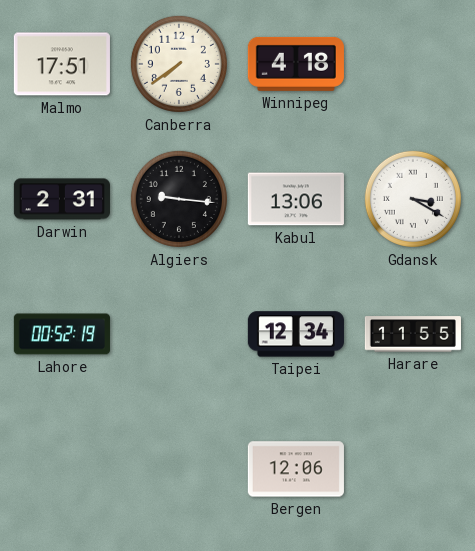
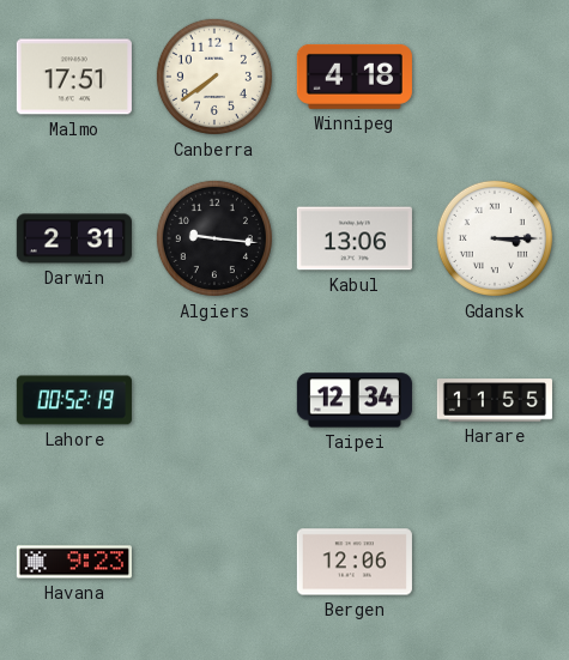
Gdansk: 3:20 -> 3:15
Havana: none -> 9:23
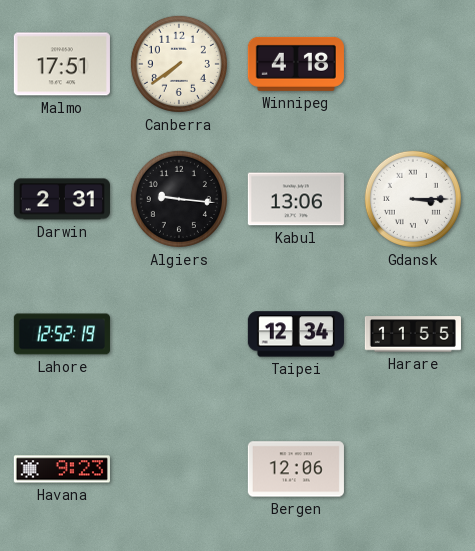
Lahore: 00:52 -> 12:52
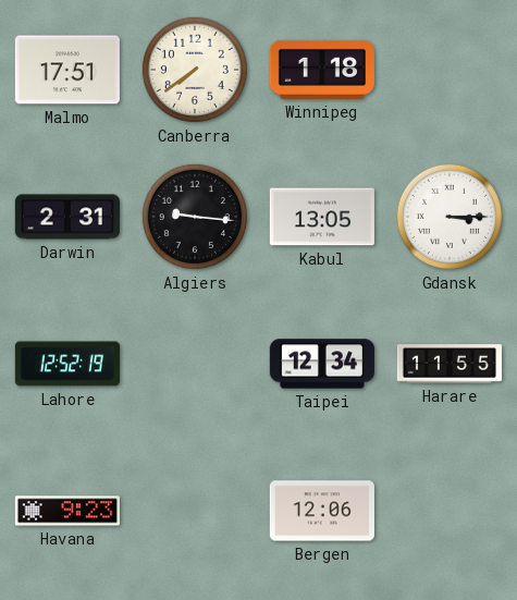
Winnipeg: 4:18 -> 1:18
Kabul: 13:06 -> 13:05
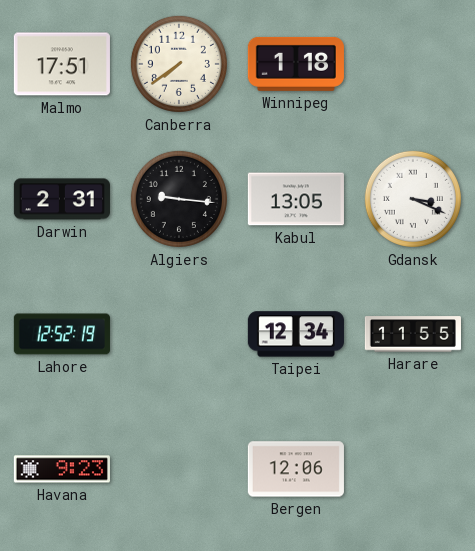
Gdansk: 3:15 -> 3:19
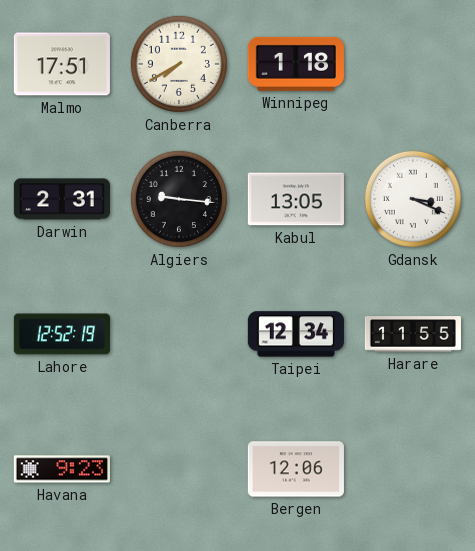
Canberra: 7:39 -> 7:40
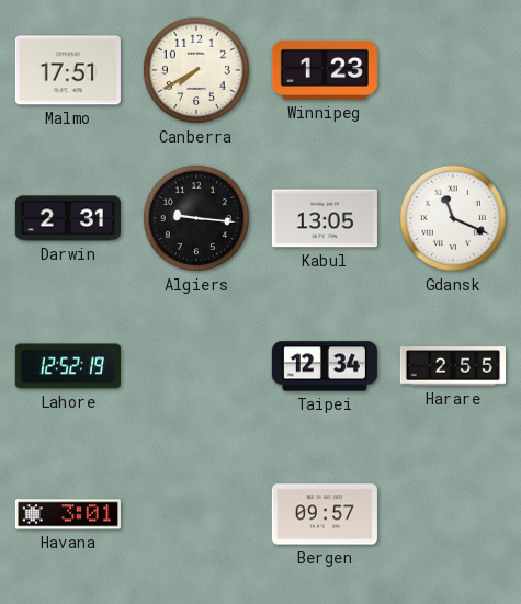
Winnipeg: 1:18 -> 1:23
Gdansk: 3:19 -> 11:19
Harare: 11:55 -> 2:55
Havana: 9:23 -> 3:01
Bergen: 12:06 -> 09:57
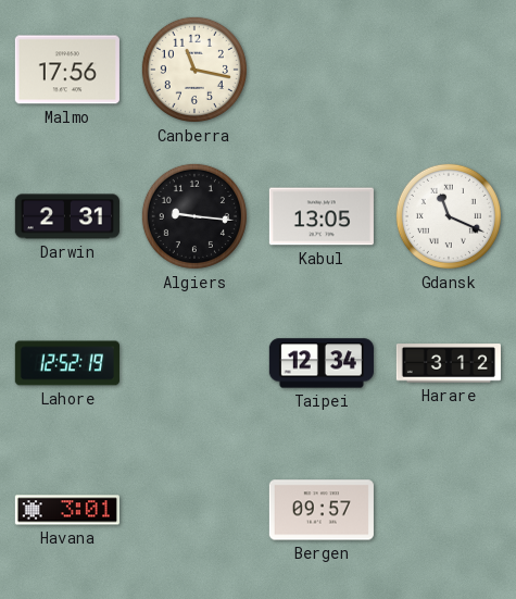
Malmo: 17:51 -> 17:56
Canberra: 7:40 -> 11:17
Winnipeg: 1:23 -> none
Harare: 2:55 -> 3:12
